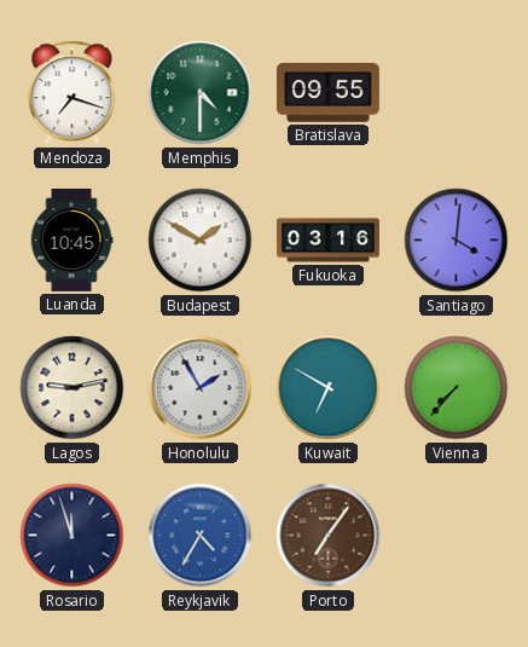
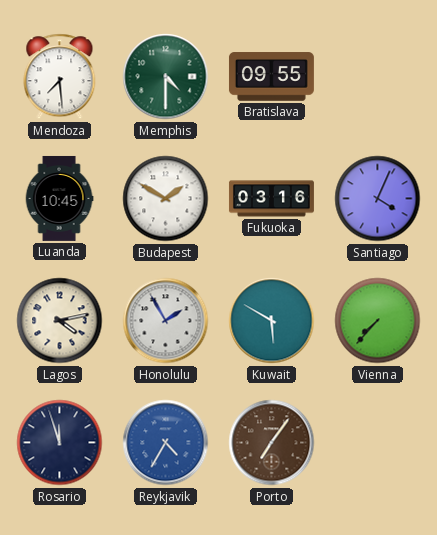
Mendoza: 7:18 -> 7:29
Santiago: 4:01 -> 4:04
Lagos: 9:13 -> 4:13
Kuwait: 6:50 -> 5:50
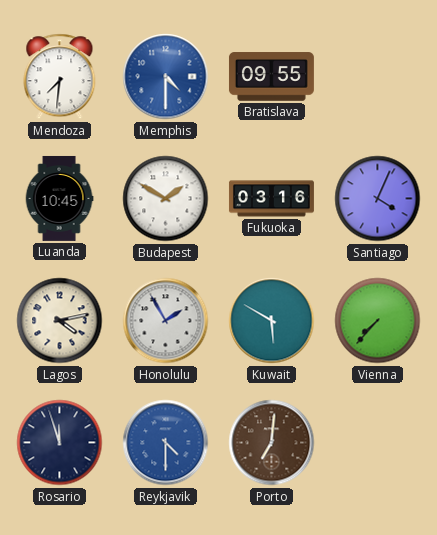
Mendoza: 7:29 -> 7:31
Memphis dial: green -> blue
Reykjavik: 4:35 -> 4:30
Porto: 7:06 -> 7:01
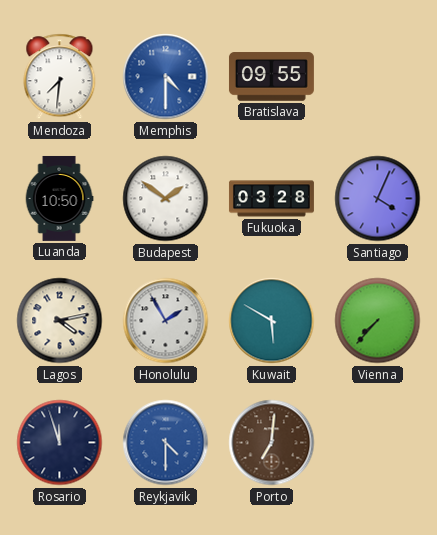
Luanda: 10:45 -> 10:50
Budapest: 1:50 -> 1:51
Fukuoka: 03:16 -> 03:28
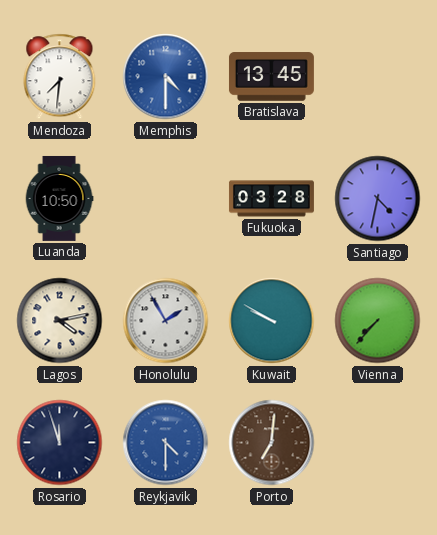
Bratislava: 09:55 -> 13:45
Budapest: 1:51 -> none
Santiago: 4:04 -> 4:32
Kuwait: 5:50 -> 9:50
